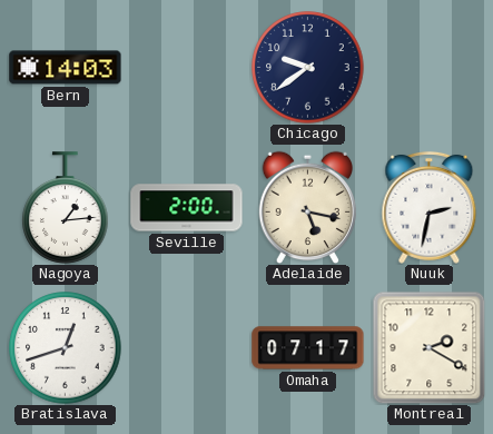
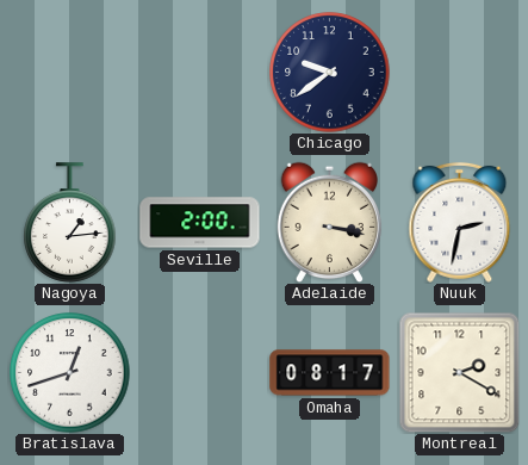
Bern: 14:03 -> none
Adelaide: 5:17 -> 3:17
Omaha: 07:17 -> 08:17
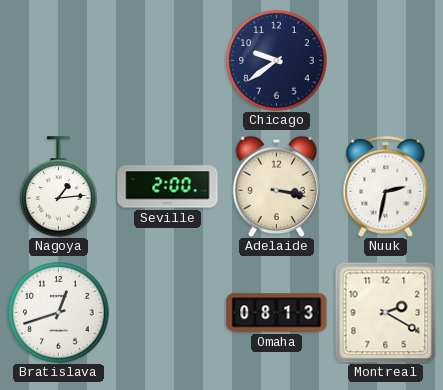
Omaha: 08:17 -> 08:13
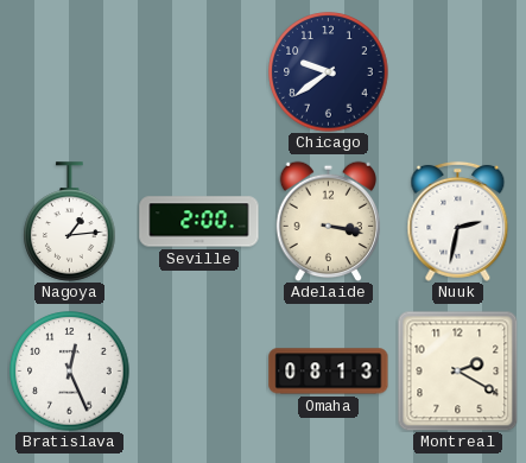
Bratislava: 12:42 -> 12:26
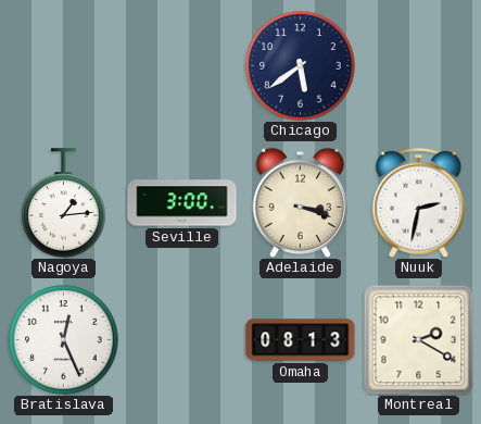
Chicago: 9:39 -> 5:39
Seville: 2:00 -> 3:00
Adelaide: 3:17 -> 3:18
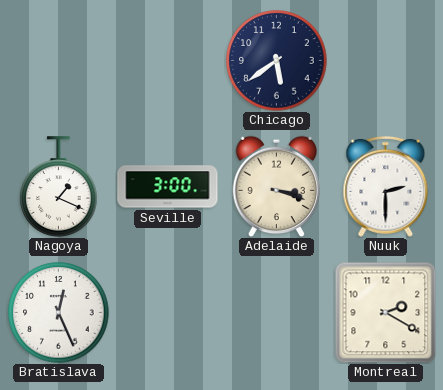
Nagoya: 1:14 -> 1:19
Nuuk: 2:32 -> 2:30
Omaha: 08:13 -> none
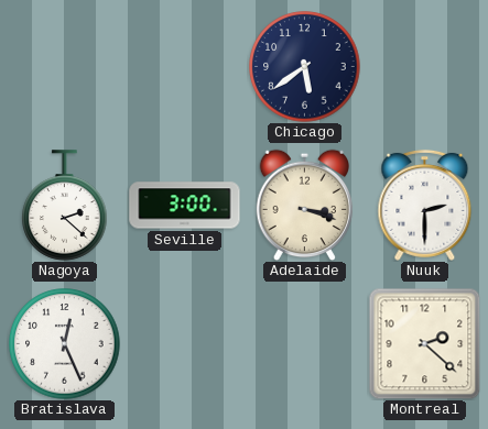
Nagoya: 1:19 -> 2:22
Montreal: 2:20 -> 2:22
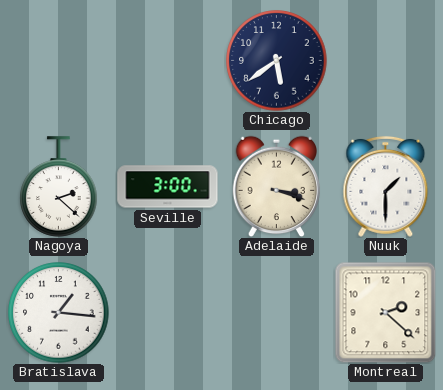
Nuuk: 2:30 -> 1:30
Bratislava: 12:26 -> 1:16
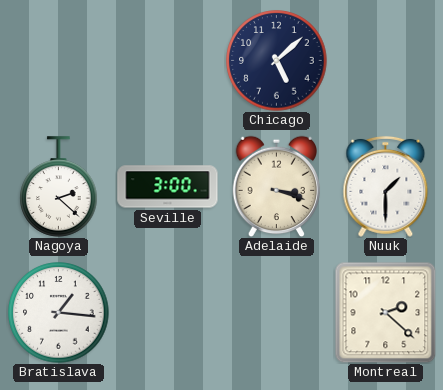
Chicago: 5:39 -> 5:08
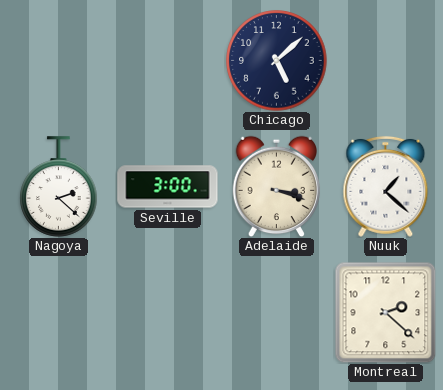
Nuuk: 1:30 -> 1:22
Bratislava: 1:16 -> none
